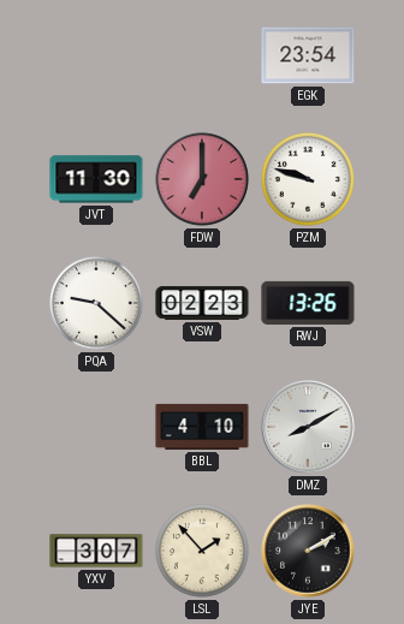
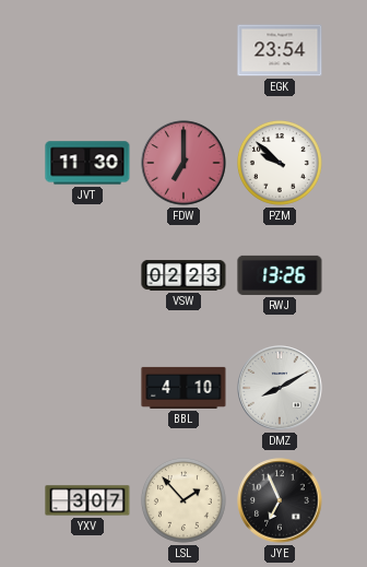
PZM: 9:48 -> 9:52
PQA: 9:22 -> none
JYE: 2:10 -> 6:56
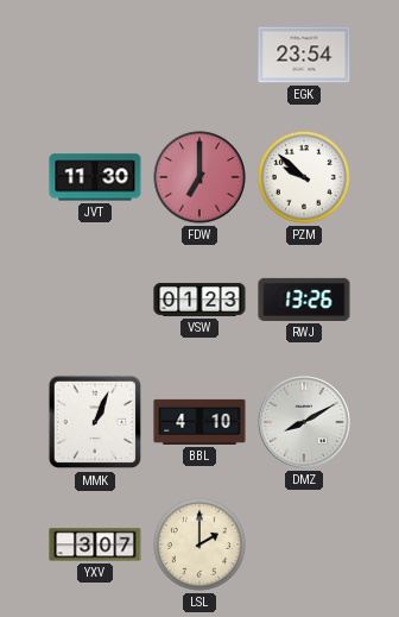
VSW: 02:23 -> 01:23
MMK: none -> 1:04
LSL: 1:53 -> 2:00
JYE: 6:56 -> none
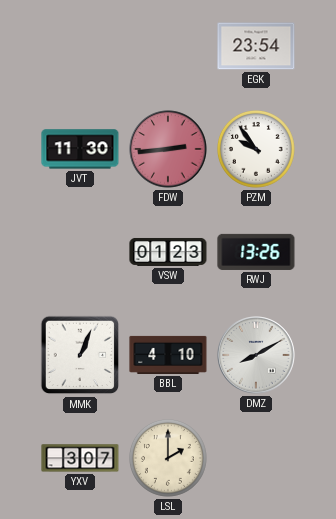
FDW: 7:00 -> 2:44
PZM: 9:52 -> 9:54
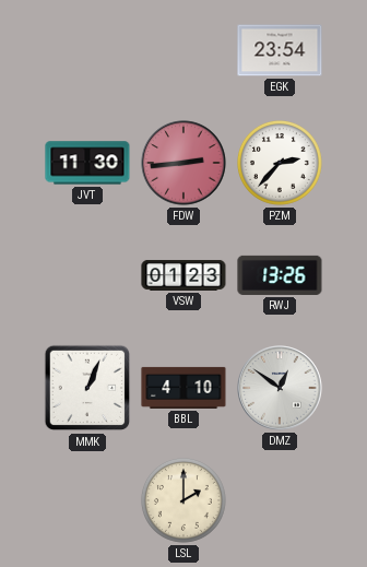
PZM: 9:54 -> 2:37
DMZ: 8:10 -> 12:51
YXV: 3:07 -> none
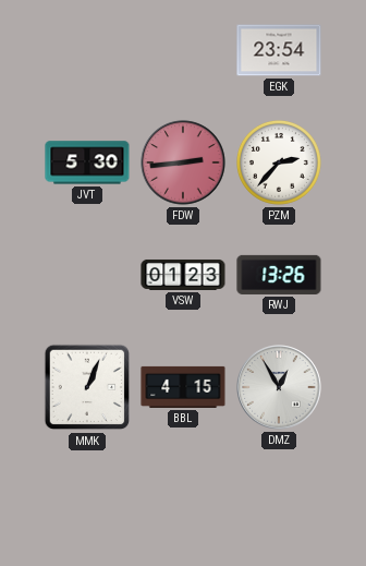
JVT: 11:30 -> 5:30
BBL: 4:10 -> 4:15
DMZ: 12:51 -> 12:55
LSL: 2:00 -> none
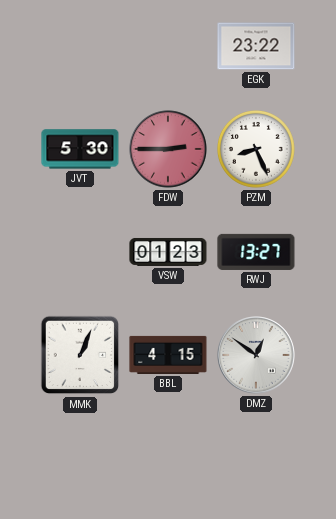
EGK: 23:54 -> 23:22
FDW: 2:44 -> 2:45
PZM: 2:37 -> 8:26
RWJ: 13:26 -> 13:27
DMZ: 12:55 -> 12:51
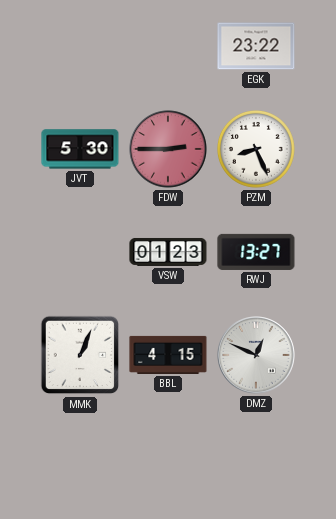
DMZ: 12:51 -> 12:49
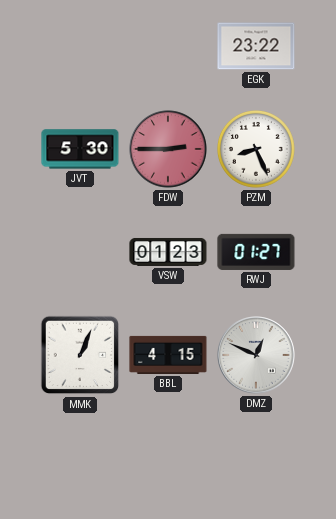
RWJ: 13:27 -> 01:27
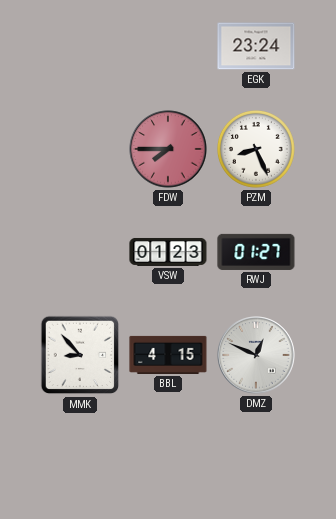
EGK: 23:22 -> 23:24
JVT: 5:30 -> none
FDW: 2:45 -> 7:45
MMK: 1:04 -> 8:53
